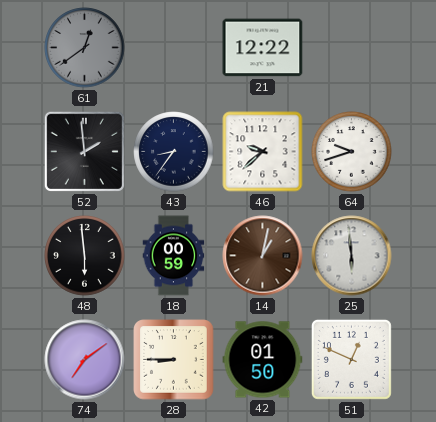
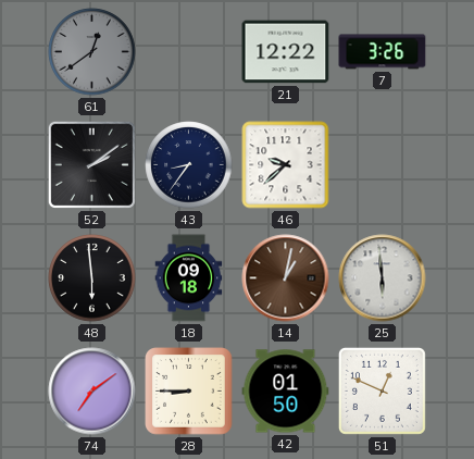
7: none -> 3:26
52: 1:59 -> 2:09
64: 9:42 -> none
18: 00:59 -> 09:18
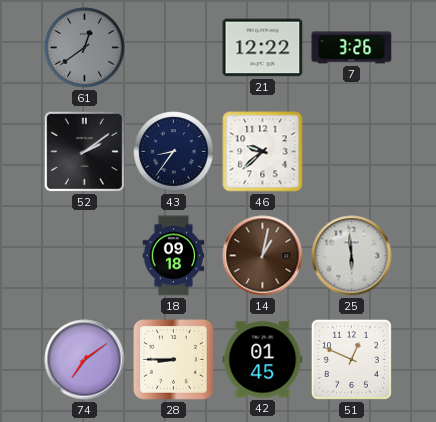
48: 5:59 -> none
42: 01:50 -> 01:45
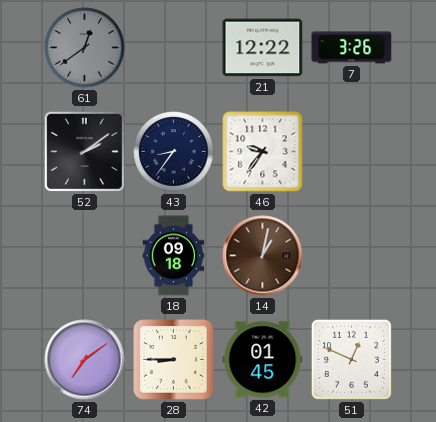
46: 9:38 -> 9:36
25: 5:59 -> none
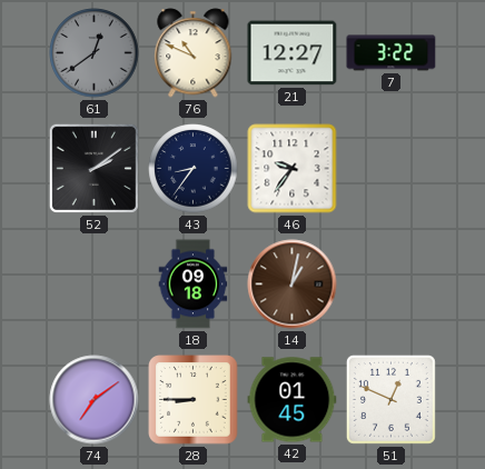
76: none -> 10:49
21: 12:22 -> 12:27
7: 3:26 -> 3:22
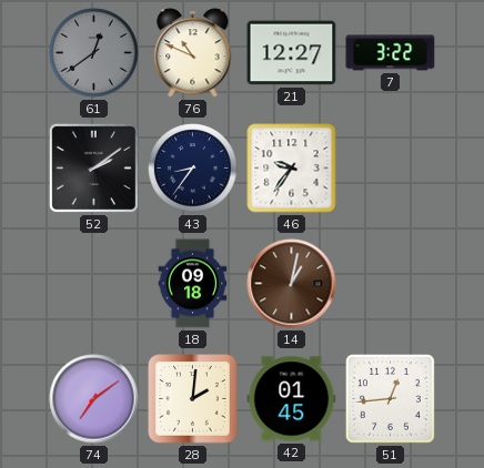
28: 8:45 -> 2:01
51: 12:49 -> 12:44
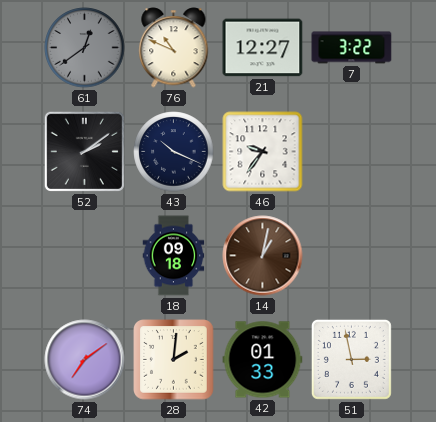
43: 8:36 -> 10:19
42: 01:45 -> 01:33
51: 12:44 -> 2:58
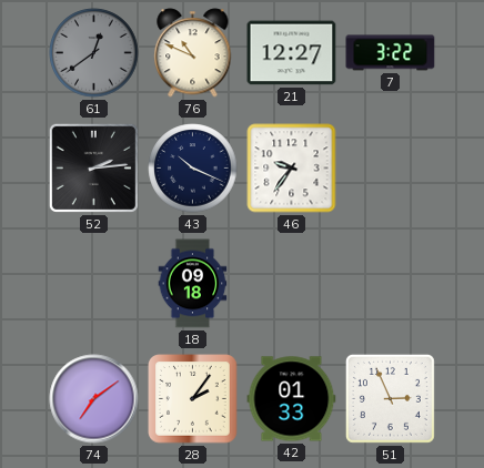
52: 2:09 -> 2:14
14: 1:02 -> none
28: 2:01 -> 2:06
51: 2:58 -> 2:56
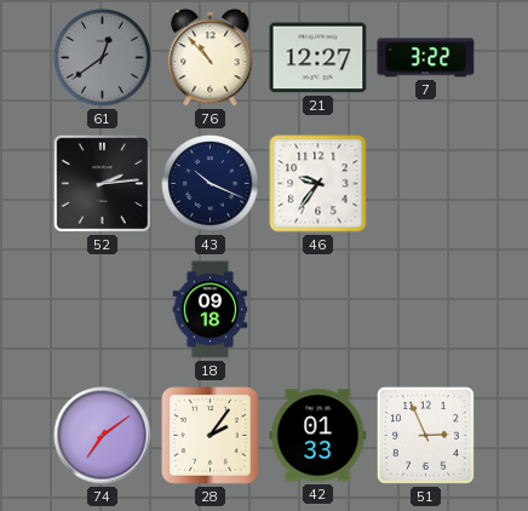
76: 10:49 -> 10:53
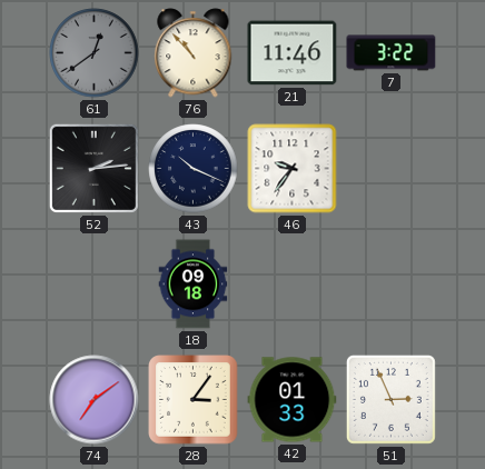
21: 12:27 -> 11:46
28: 2:06 -> 3:06
